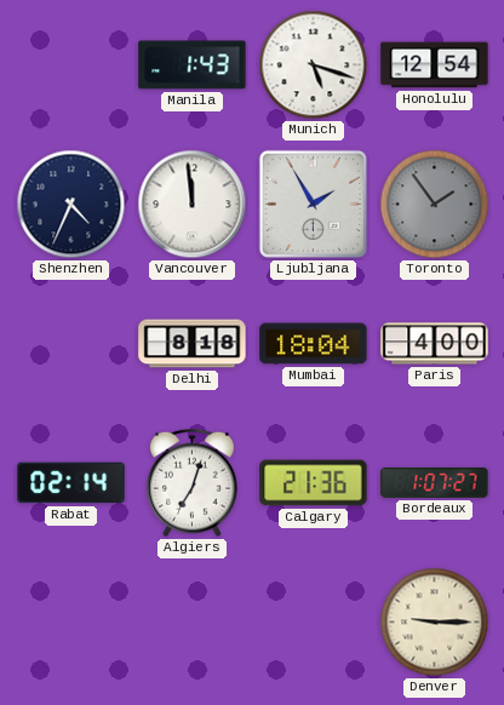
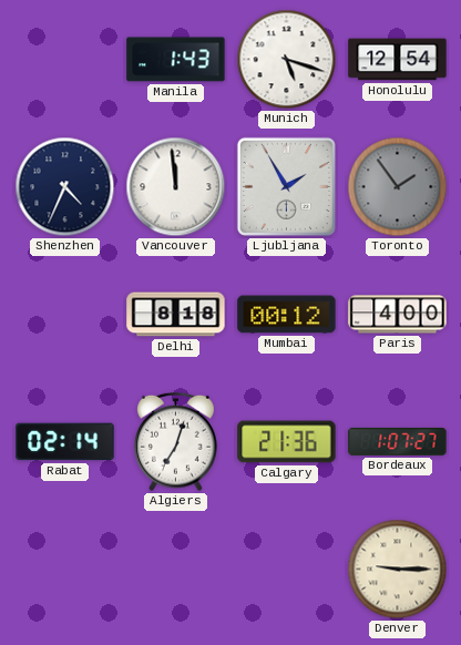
Mumbai: 18:04 -> 00:12
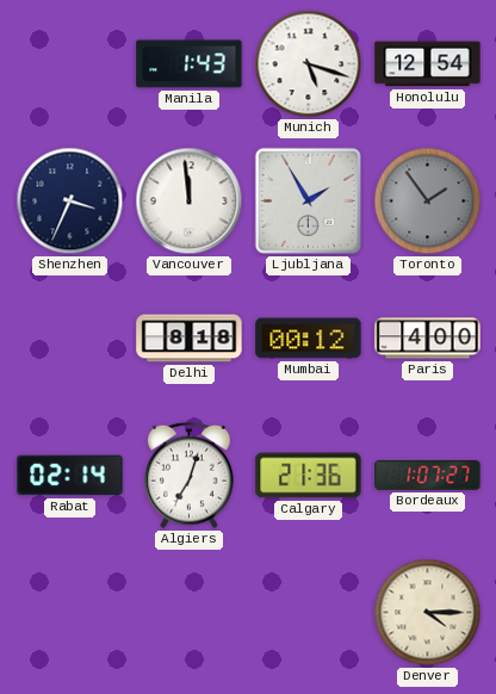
Shenzhen: 4:34 -> 3:34
Denver: 9:15 -> 4:15
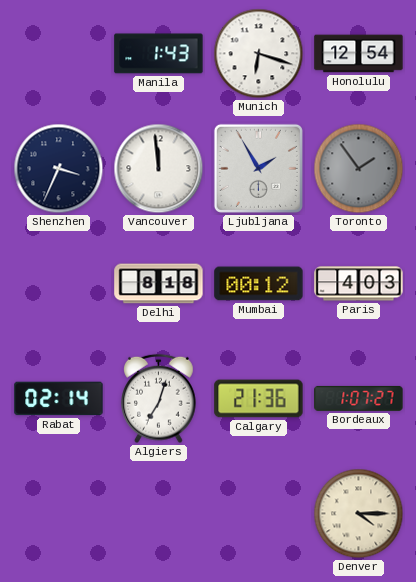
Munich: 5:18 -> 6:18
Paris: 4:00 -> 4:03
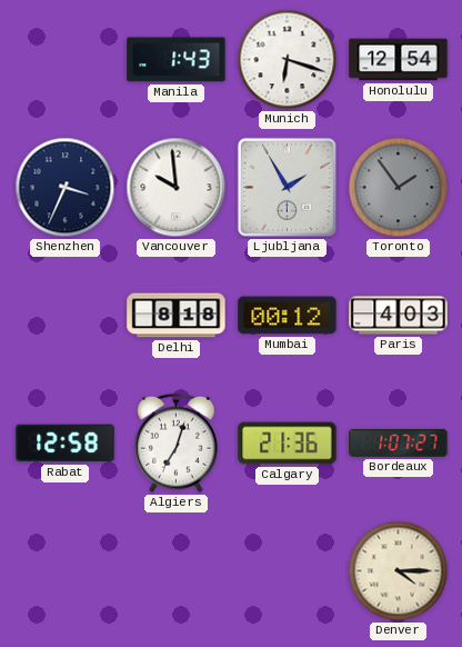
Vancouver: 11:59 -> 9:59
Rabat: 02:14 -> 12:58
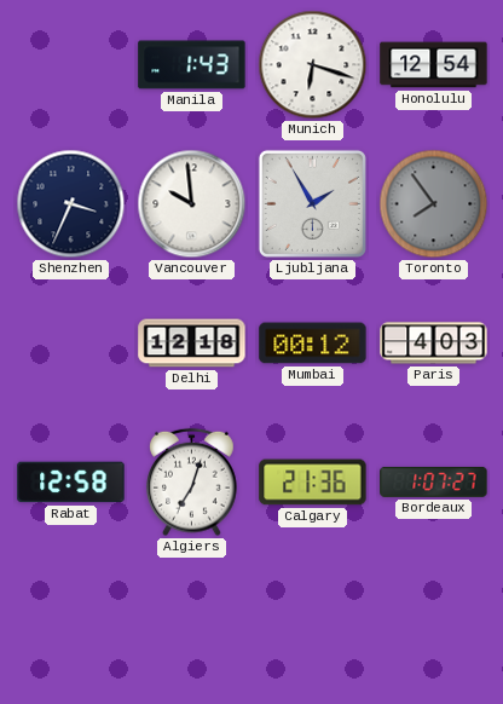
Toronto: 1:54 -> 7:54
Delhi: 8:18 -> 12:18
Denver: 4:15 -> none
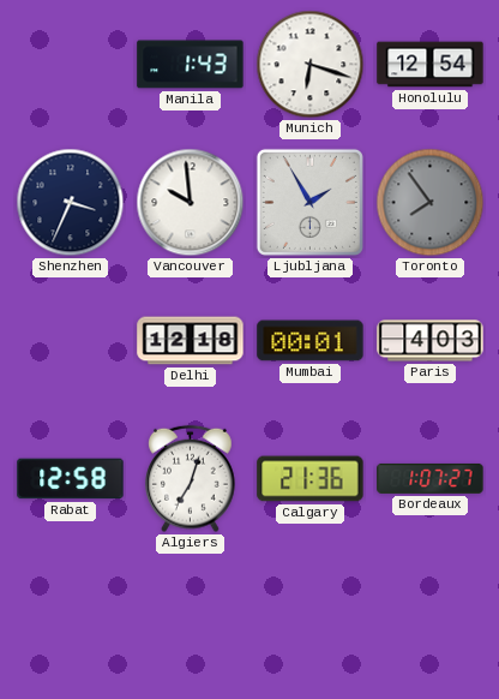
Mumbai: 00:12 -> 00:01
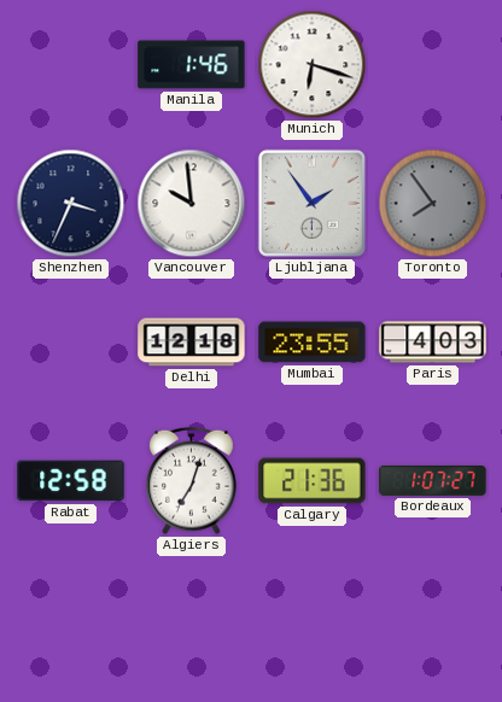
Manila: 1:43 -> 1:46
Honolulu: 12:54 -> none
Ljubljana: 1:55 -> 1:54
Mumbai: 00:01 -> 23:55
